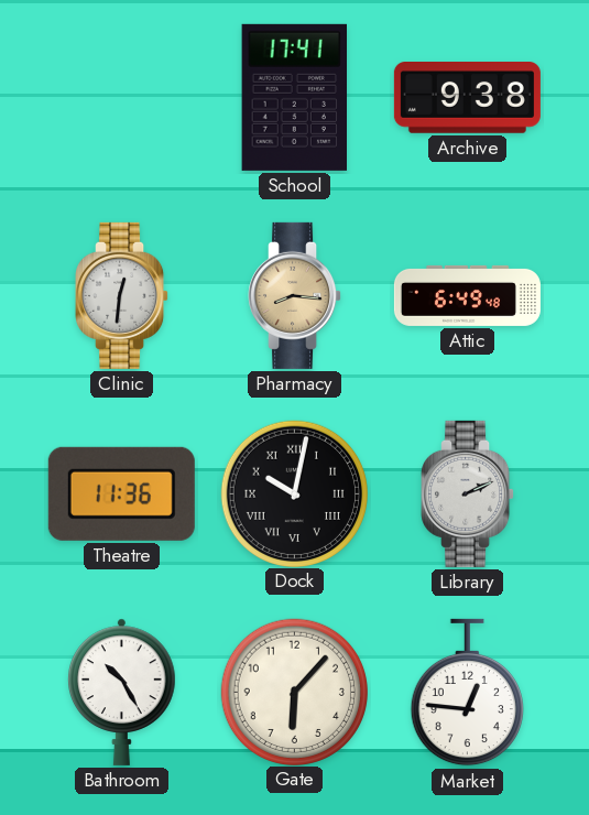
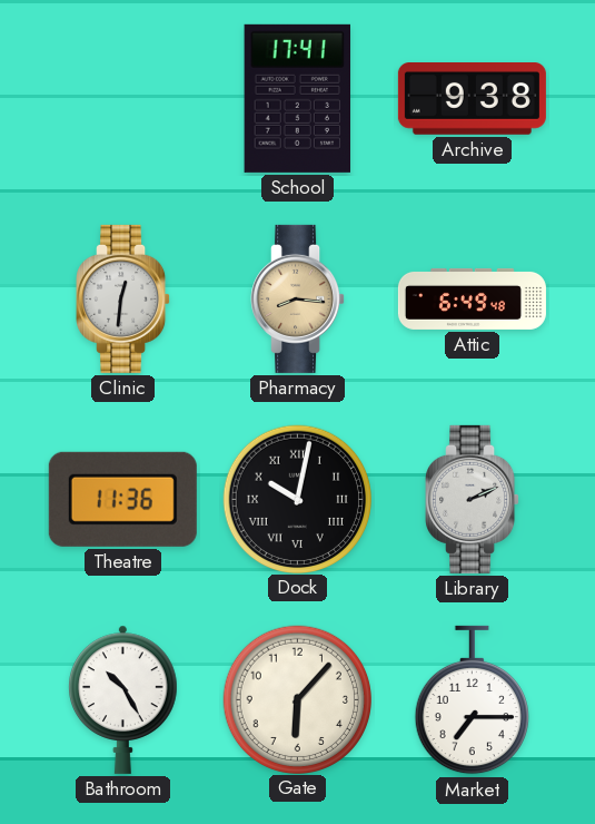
Market: 12:46 -> 7:15
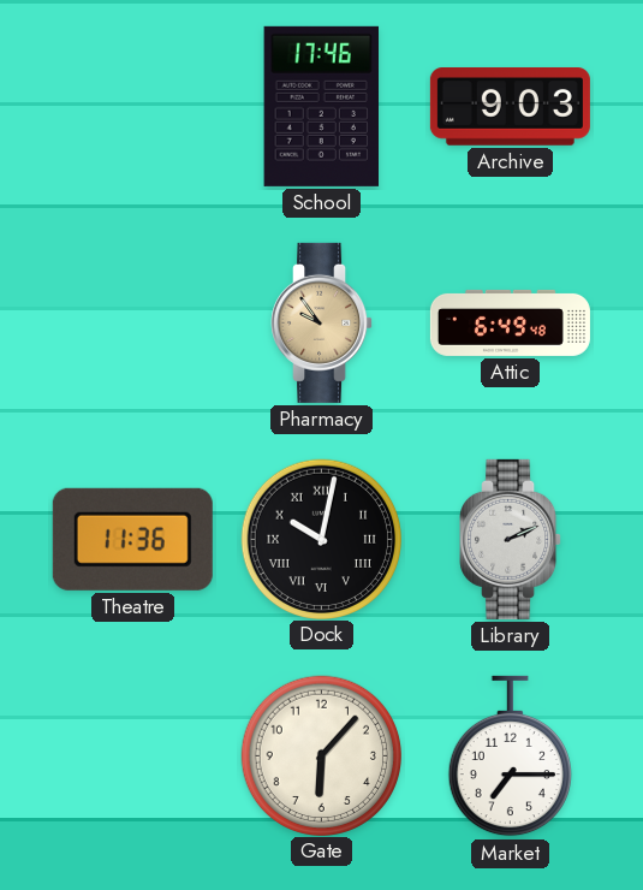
School: 17:41 -> 17:46
Archive: 9:38 -> 9:03
Clinic: 12:31 -> none
Pharmacy: 8:16 -> 9:54
Bathroom: 10:25 -> none
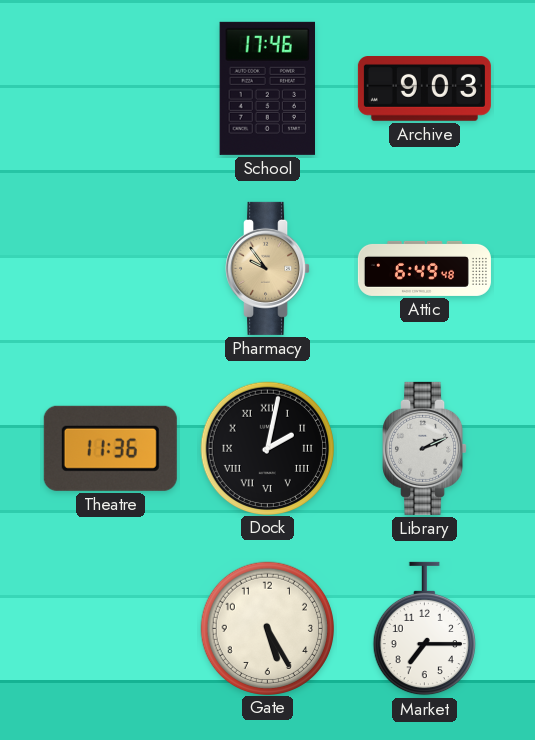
Dock: 10:02 -> 2:02
Gate: 6:07 -> 5:25
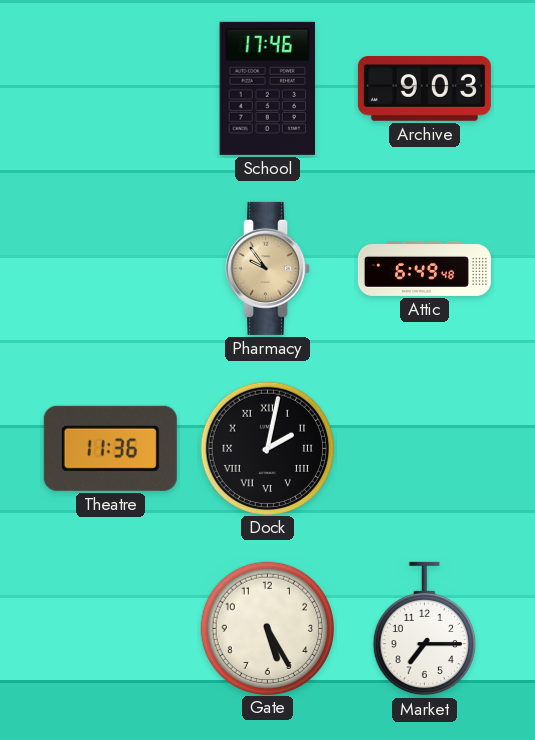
Library: 2:11 -> none
